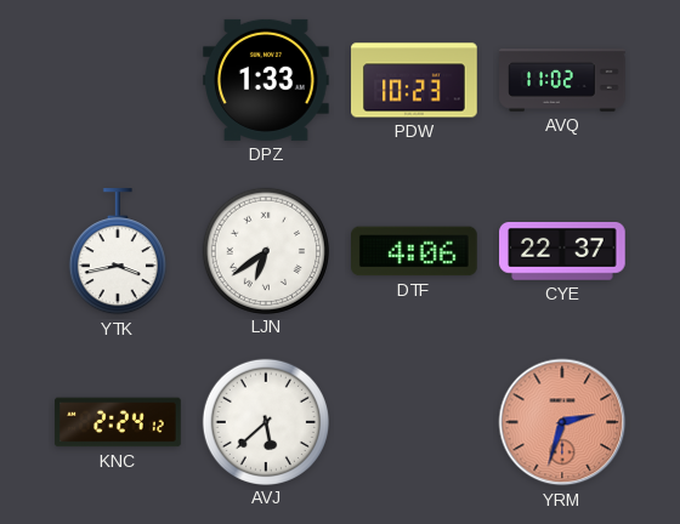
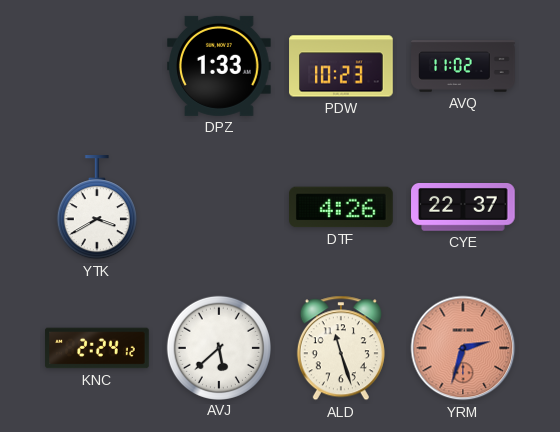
YTK: 3:43 -> 3:40
LJN: 6:39 -> none
DTF: 4:06 -> 4:26
ALD: none -> 11:27
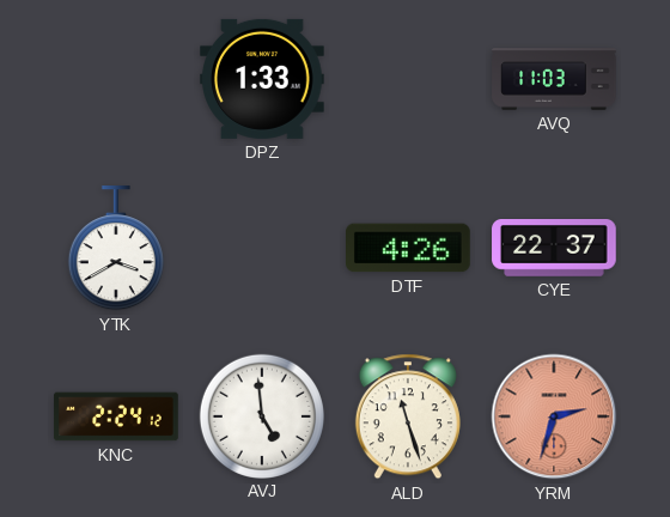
PDW: 10:23 -> none
AVQ: 11:02 -> 11:03
AVJ: 5:38 -> 4:59
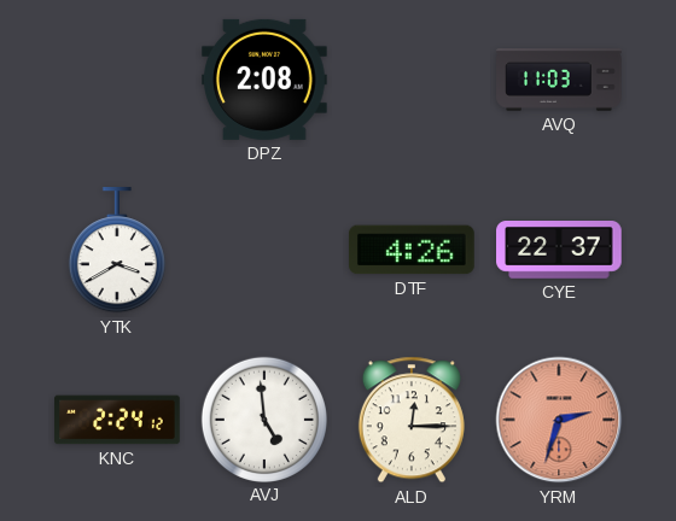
DPZ: 1:33 -> 2:08
ALD: 11:27 -> 12:15
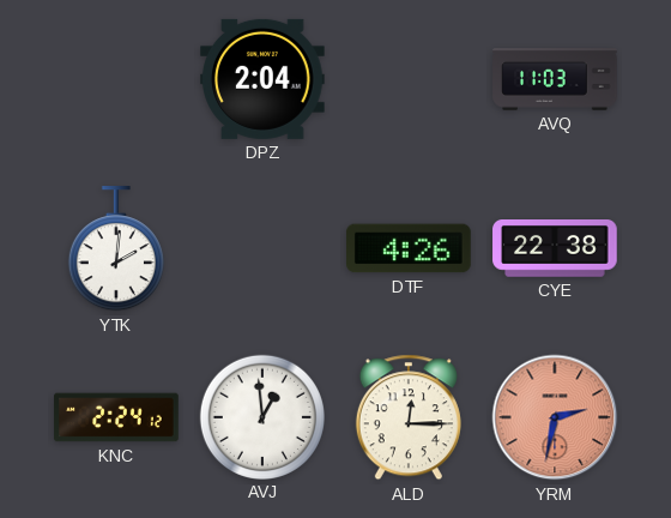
DPZ: 2:08 -> 2:04
YTK: 3:40 -> 2:01
CYE: 22:37 -> 22:38
AVJ: 4:59 -> 12:59
YRM: 2:33 -> 2:32
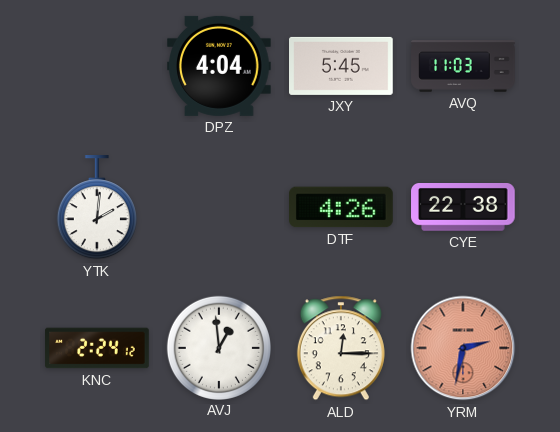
DPZ: 2:04 -> 4:04
JXY: none -> 5:45
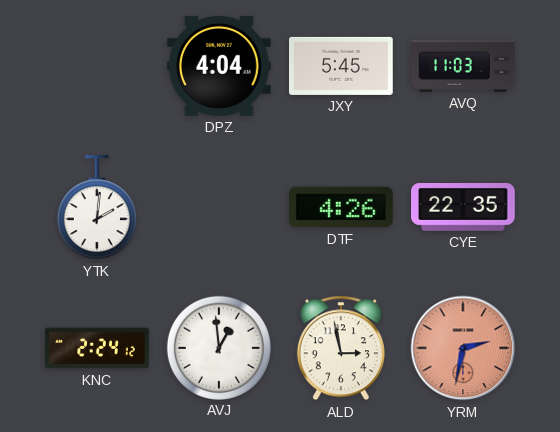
CYE: 22:38 -> 22:35
ALD: 12:15 -> 2:58
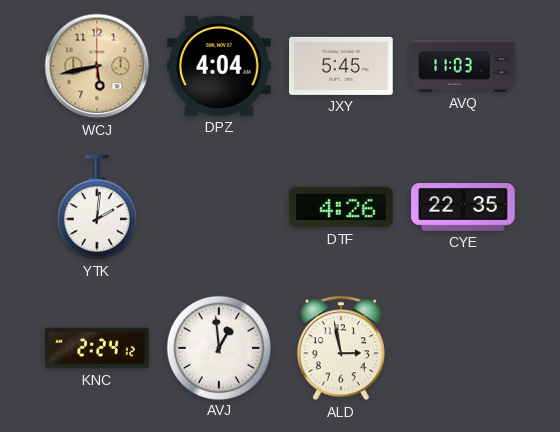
WCJ: none -> 5:43
YRM: 2:32 -> none
